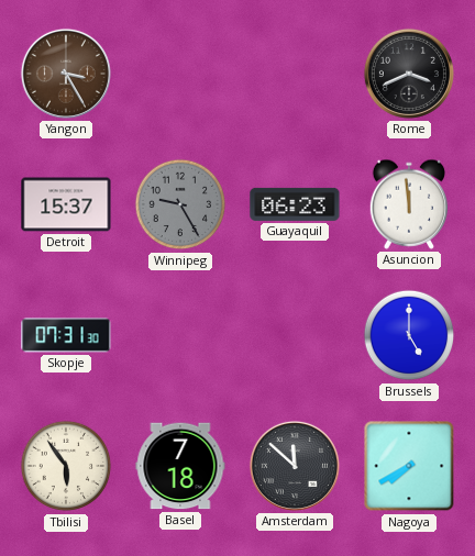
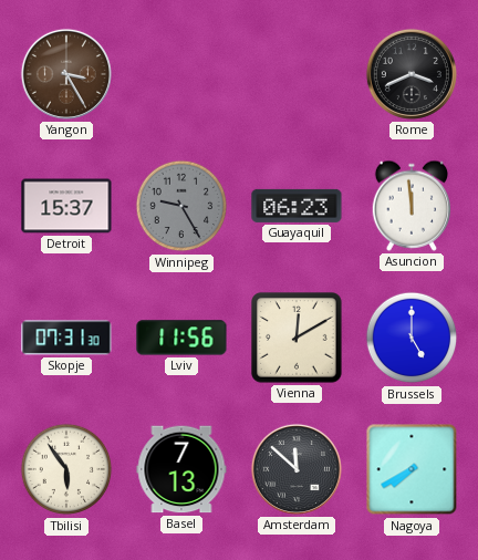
Lviv: none -> 11:56
Vienna: none -> 12:10
Basel: 7:18 -> 7:13
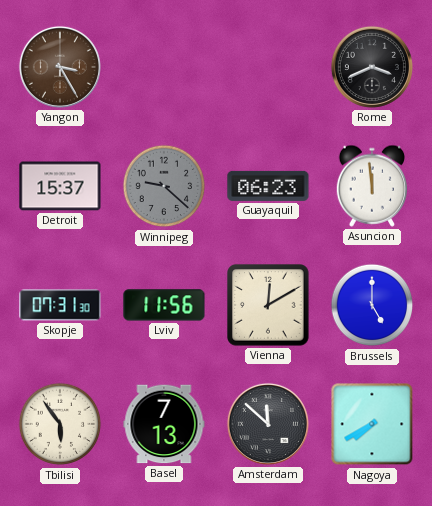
Winnipeg: 9:25 -> 9:22
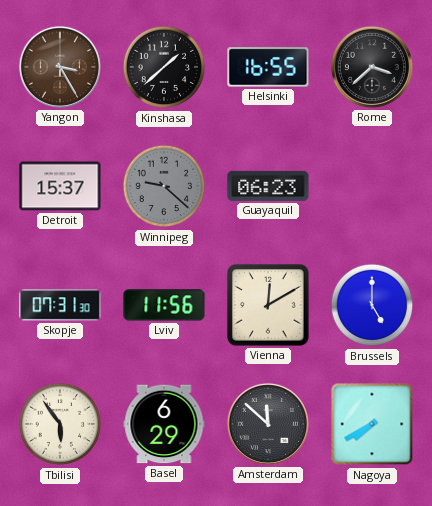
Kinshasa: none -> 1:38
Helsinki: none -> 16:55
Rome: 3:41 -> 3:38
Asuncion: 11:59 -> none
Basel: 7:13 -> 6:29
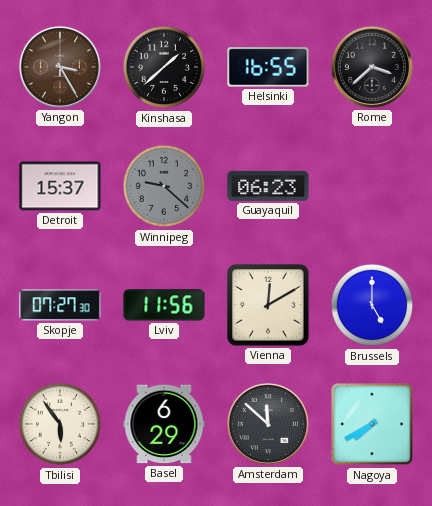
Skopje: 07:31 -> 07:27
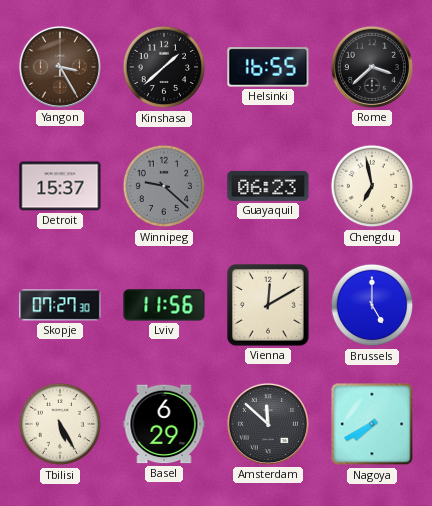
Chengdu: none -> 6:58
Tbilisi: 5:54 -> 5:25
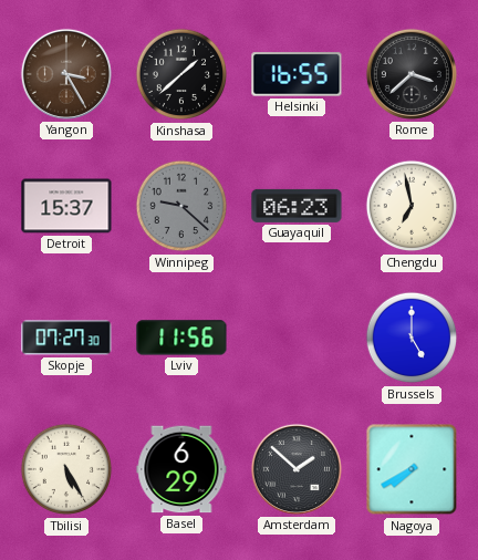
Vienna: 12:10 -> none
Amsterdam: 11:52 -> 1:52
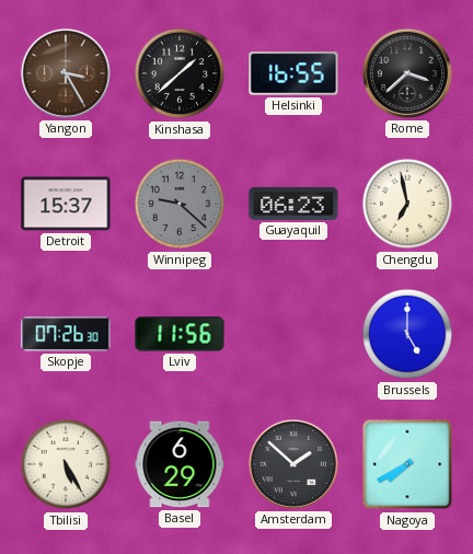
Skopje: 07:27 -> 07:26
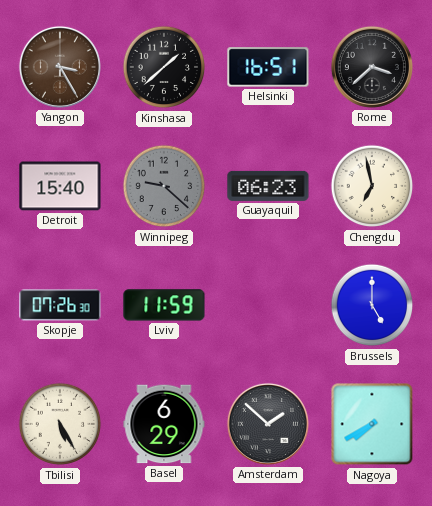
Helsinki: 16:55 -> 16:51
Detroit: 15:37 -> 15:40
Lviv: 11:56 -> 11:59
